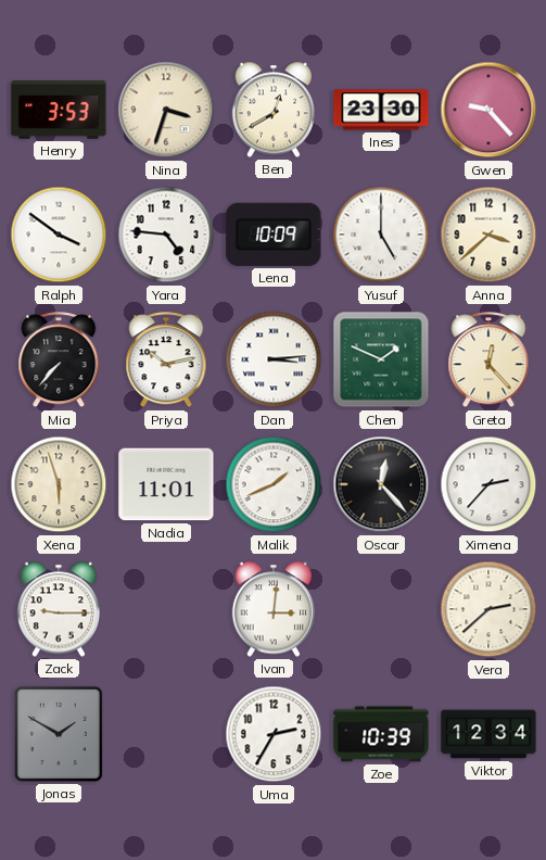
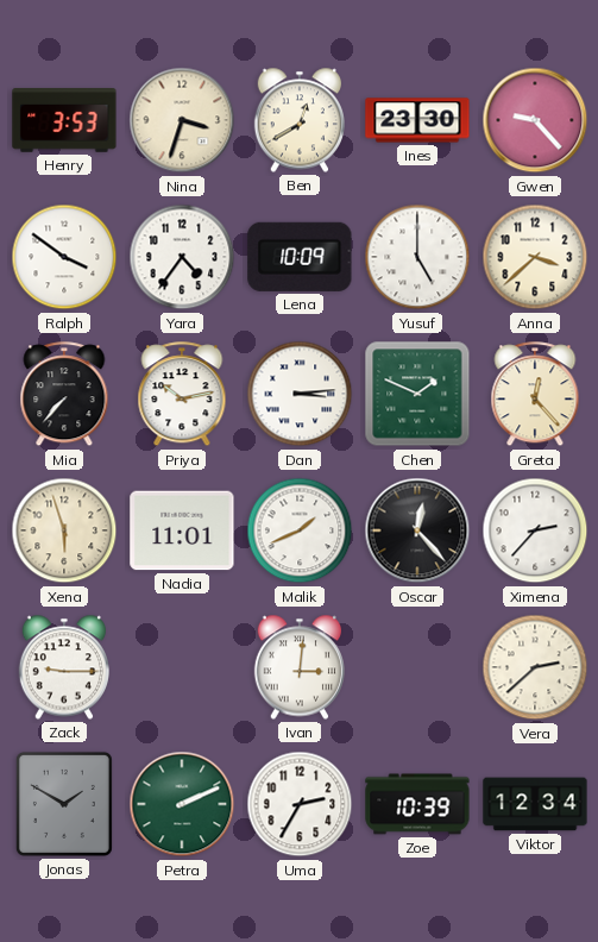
Yara: 4:46 -> 4:36
Petra: none -> 2:11
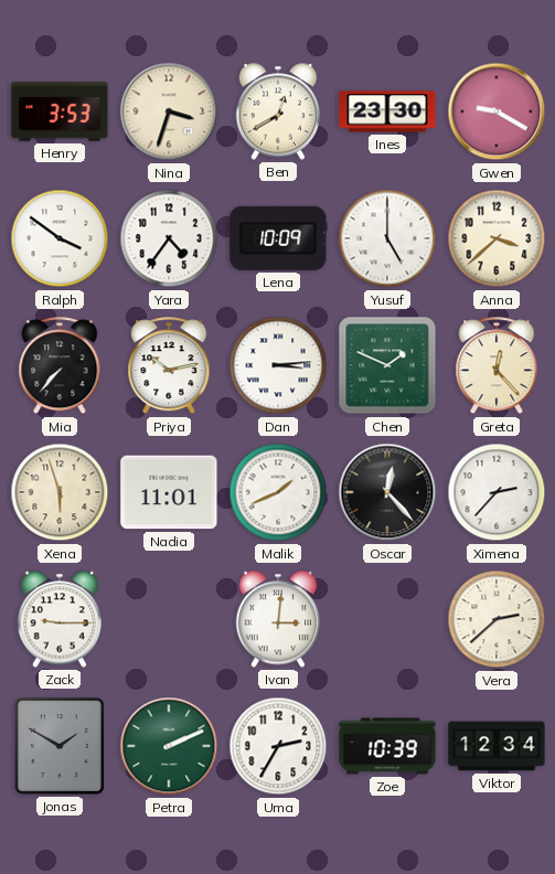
Gwen: 9:23 -> 9:20
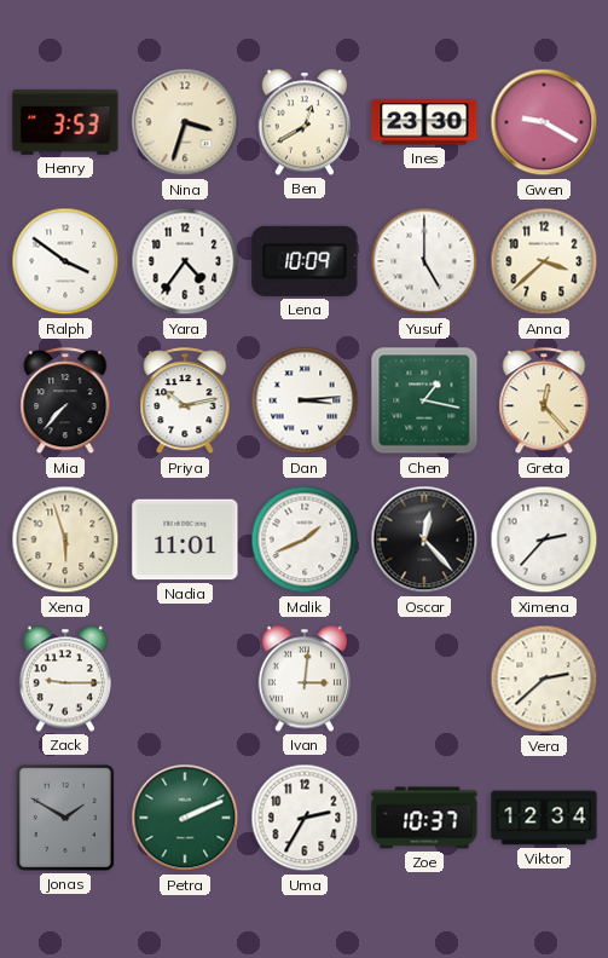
Chen: 1:49 -> 1:17
Zoe: 10:39 -> 10:37
